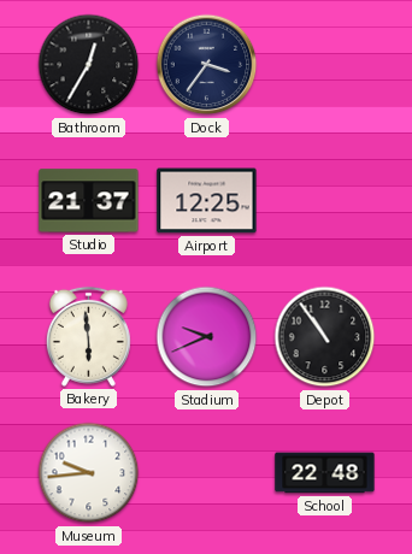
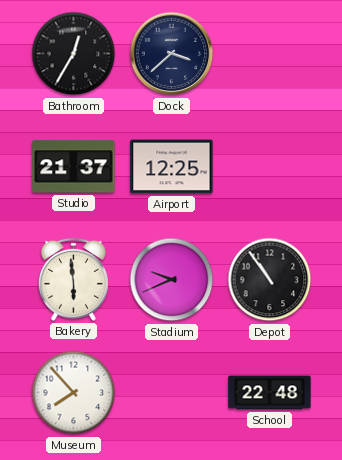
Dock: 3:36 -> 3:38
Museum: 9:44 -> 7:53
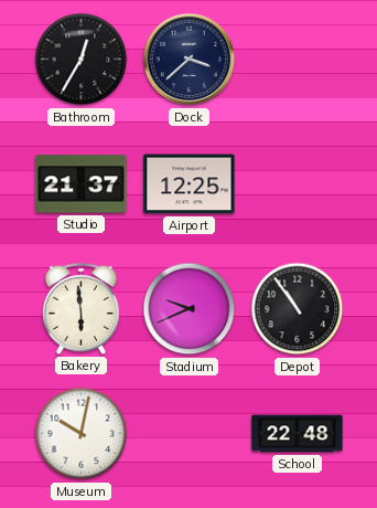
Museum: 7:53 -> 10:02
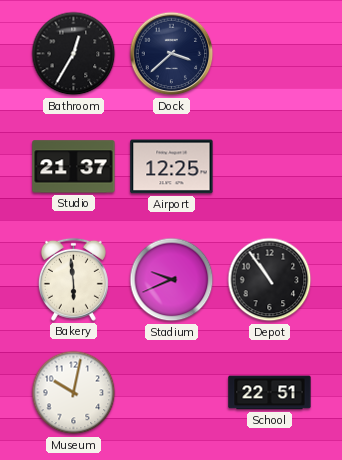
School: 22:48 -> 22:51
